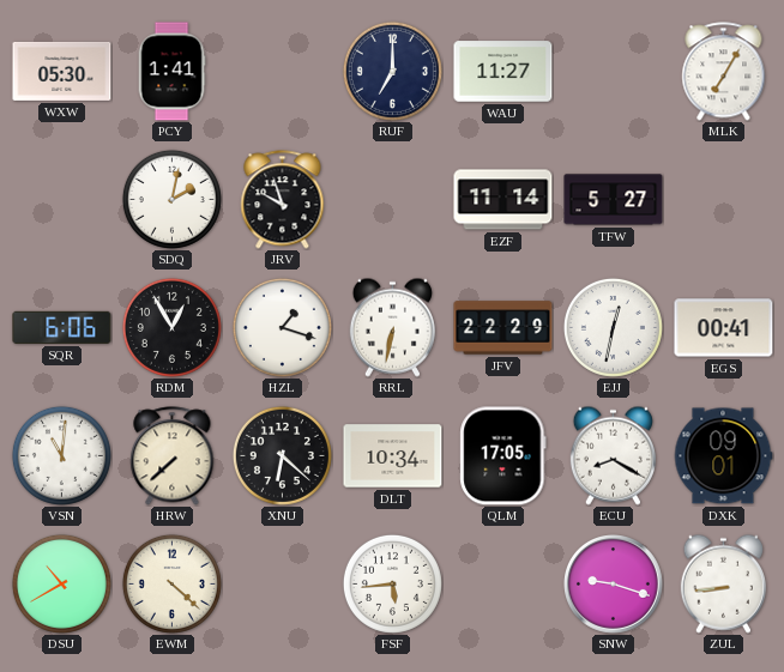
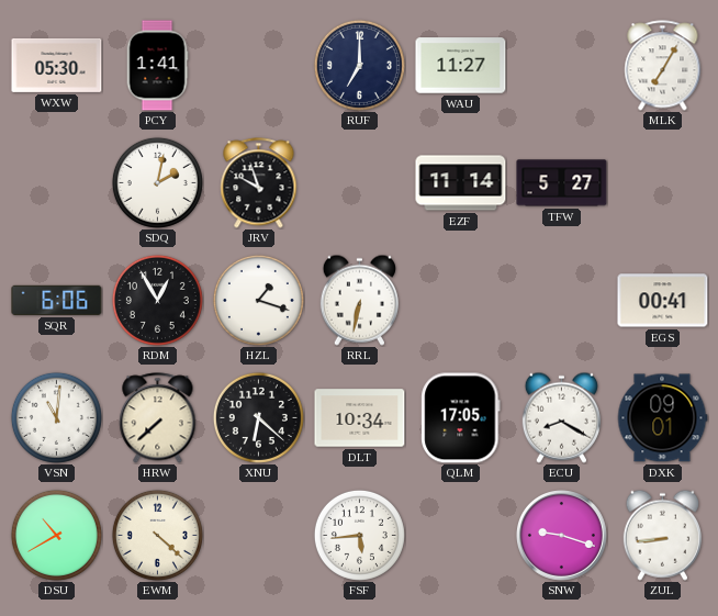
JFV: 22:29 -> none
EJJ: 12:32 -> none
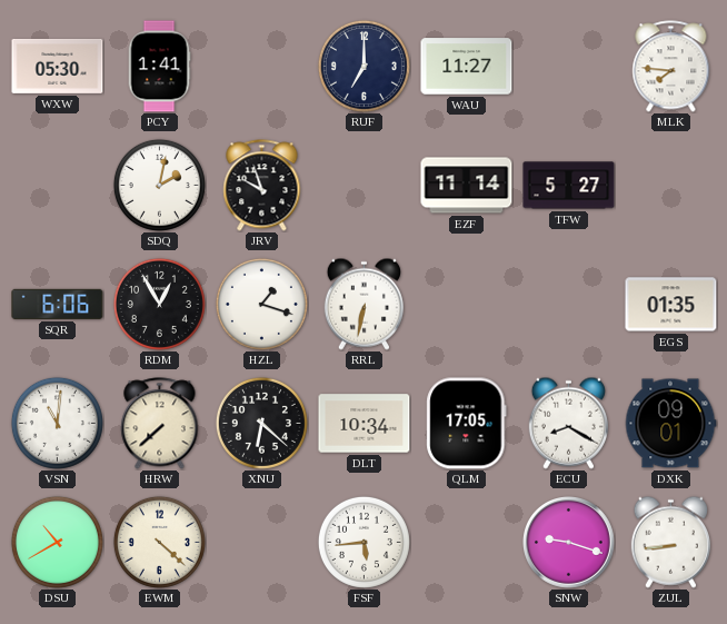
MLK: 7:05 -> 7:46
EGS: 00:41 -> 01:35
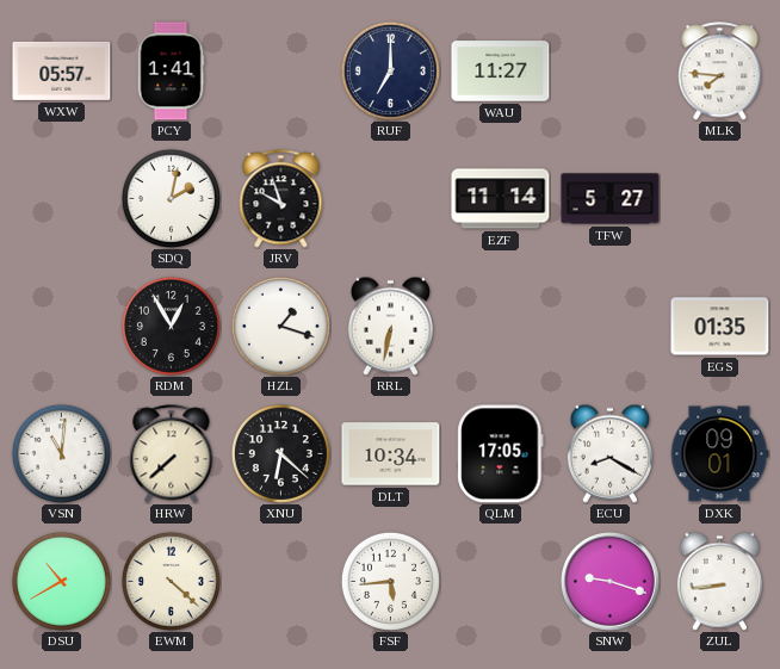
WXW: 05:30 -> 05:57
SQR: 6:06 -> none
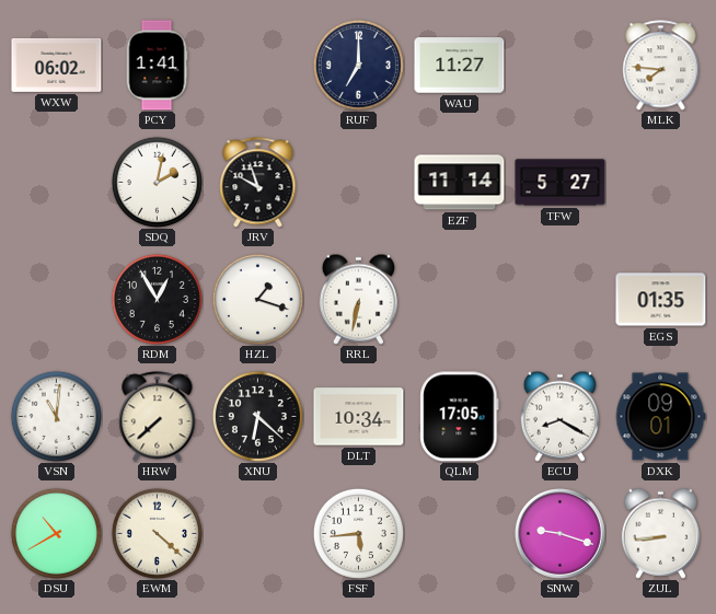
WXW: 05:57 -> 06:02
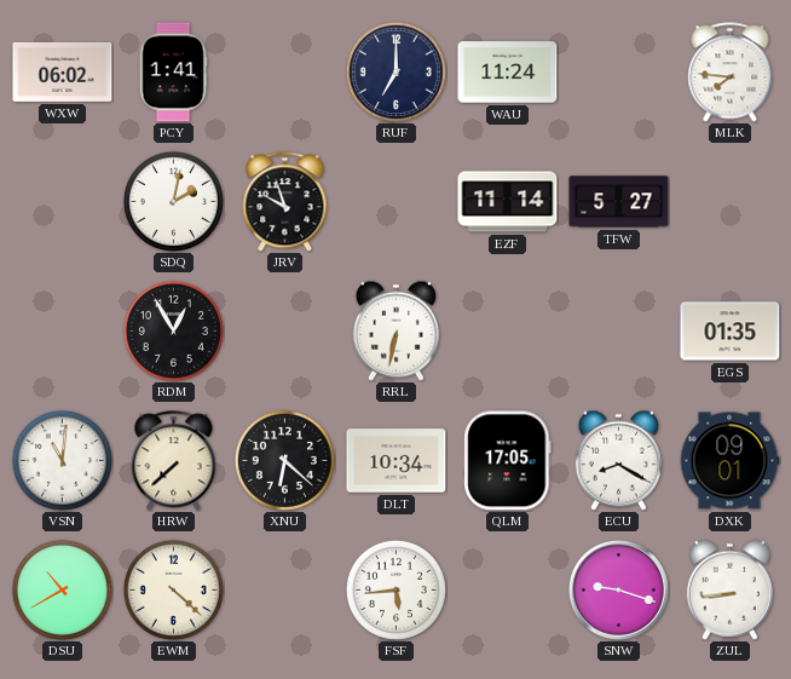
WAU: 11:27 -> 11:24
HZL: 1:18 -> none
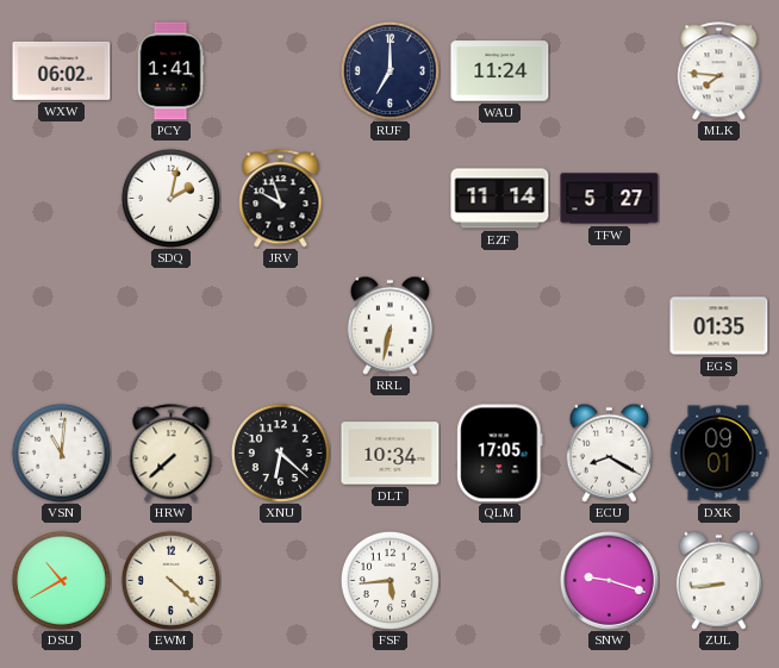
RDM: 12:55 -> none
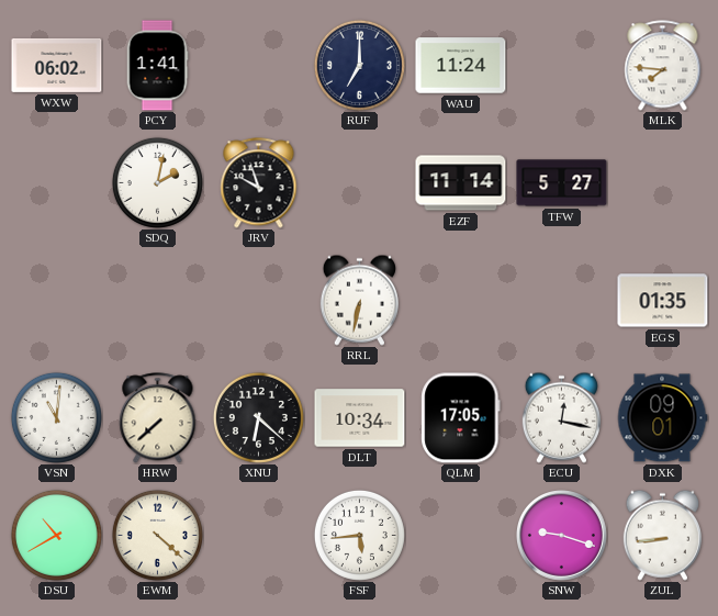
ECU: 8:20 -> 12:17
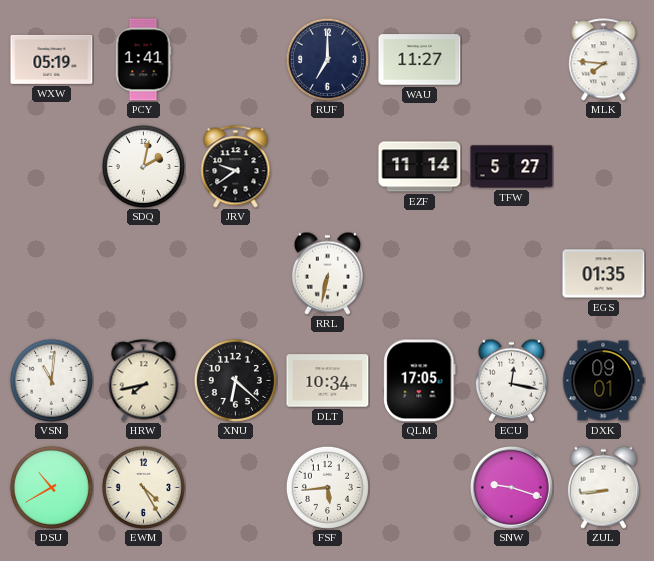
WXW: 06:02 -> 05:19
WAU: 11:24 -> 11:27
JRV: 9:57 -> 9:39
HRW: 7:38 -> 7:43
EWM: 4:22 -> 4:25
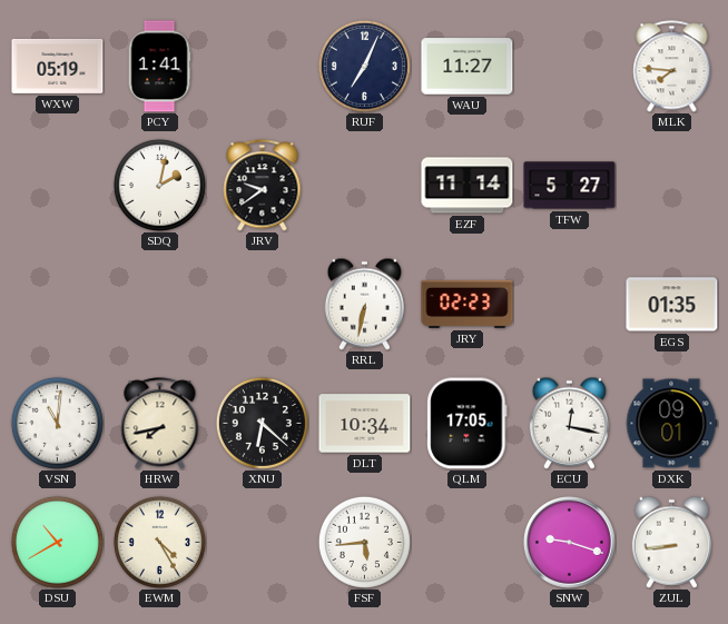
RUF: 7:00 -> 7:04
JRY: none -> 02:23
